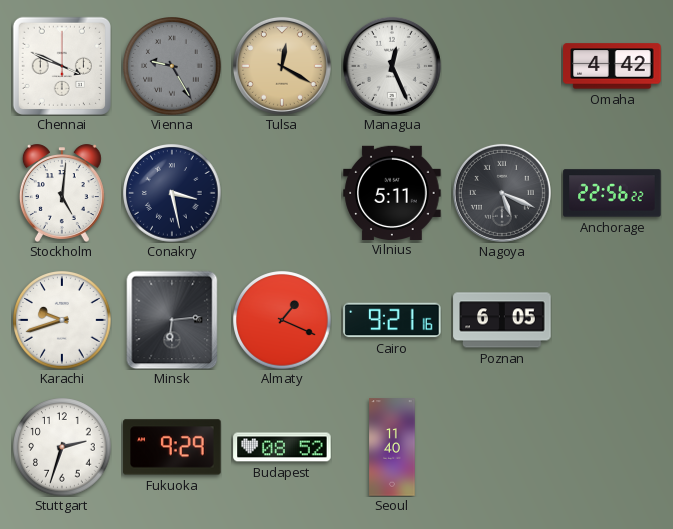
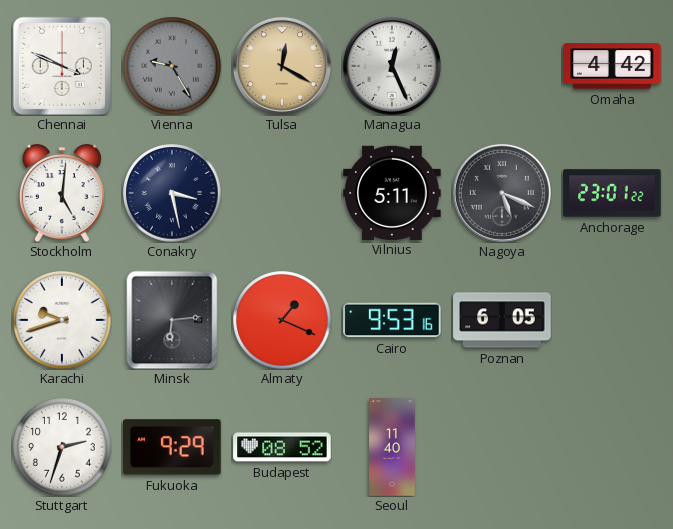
Anchorage: 22:56 -> 23:01
Cairo: 9:21 -> 9:53
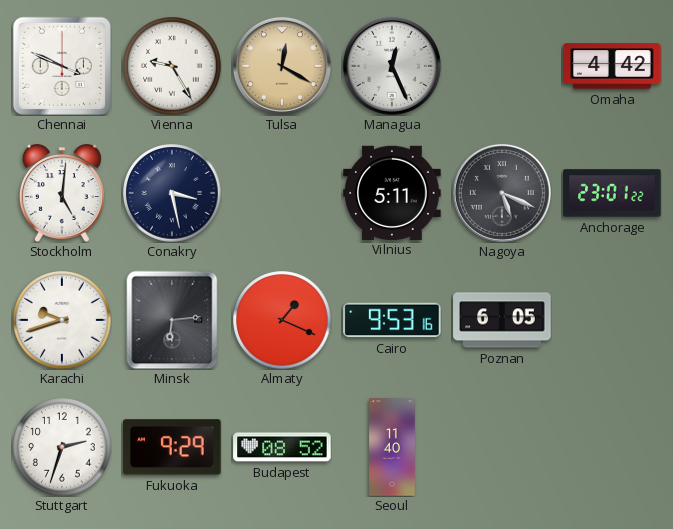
Vienna dial: grey -> white
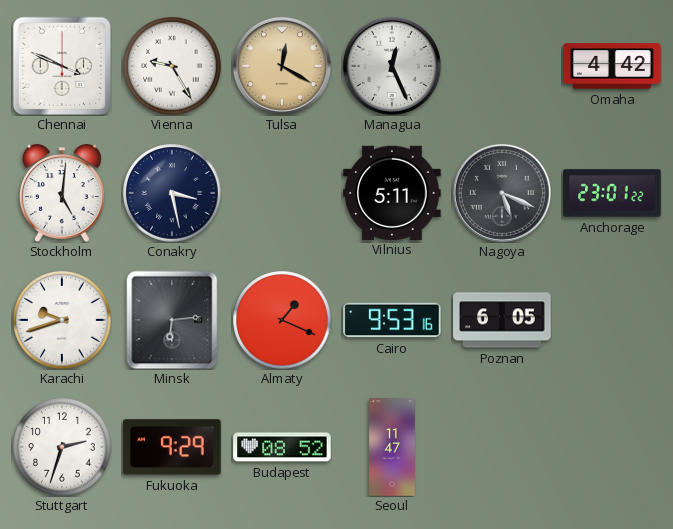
Seoul: 11:40 -> 11:47
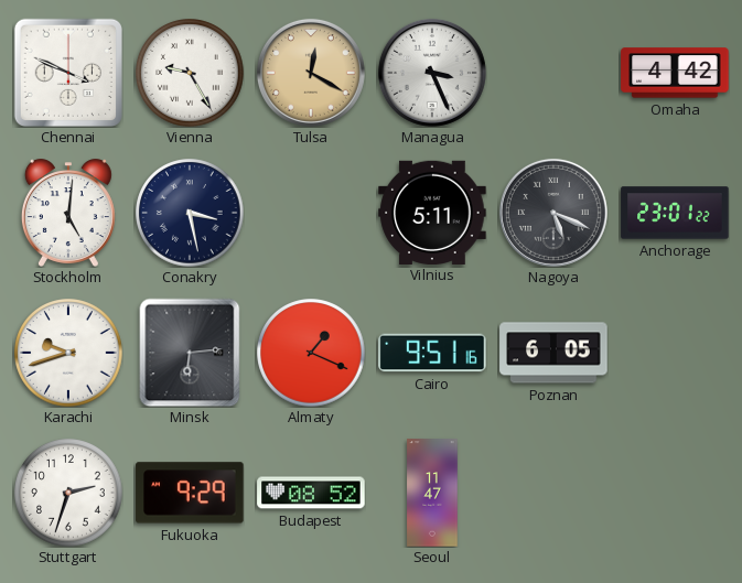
Managua: 12:26 -> 3:26
Cairo: 9:53 -> 9:51
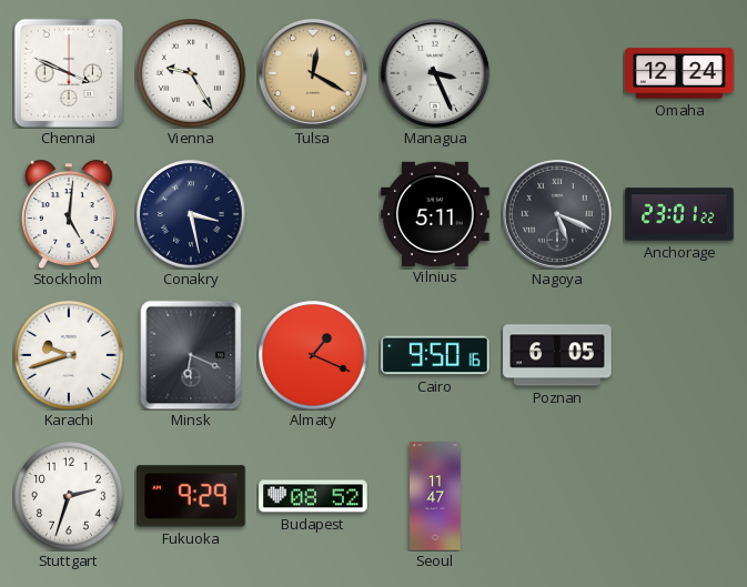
Omaha: 4:42 -> 12:24
Minsk: 6:14 -> 6:19
Cairo: 9:51 -> 9:50
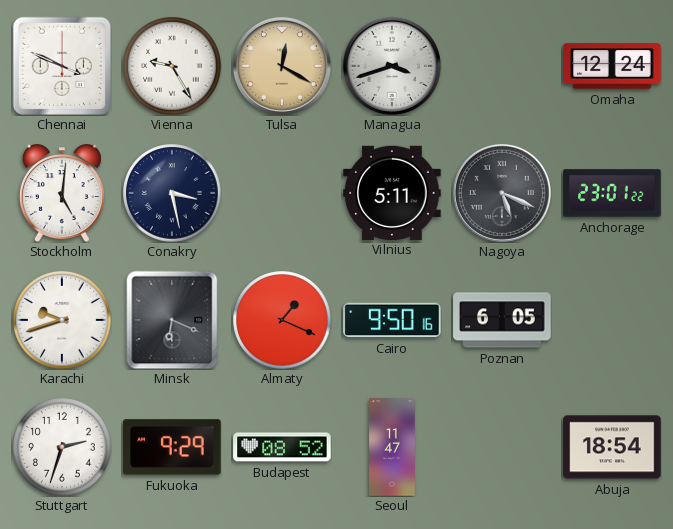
Managua: 3:26 -> 3:42
Abuja: none -> 18:54
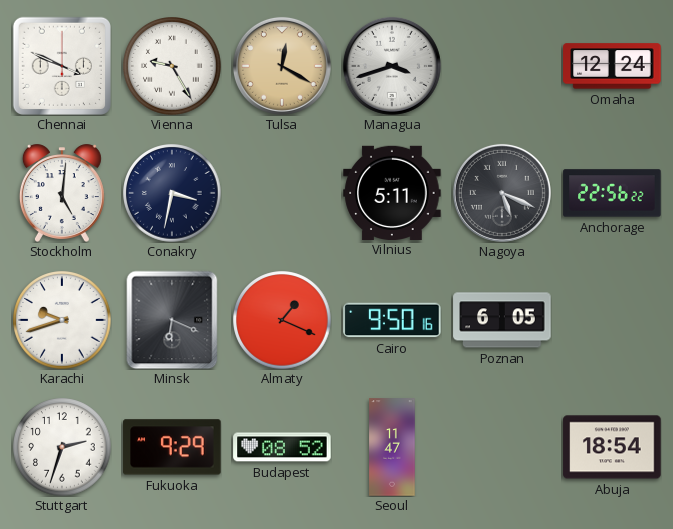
Conakry: 3:28 -> 3:32
Anchorage: 23:01 -> 22:56
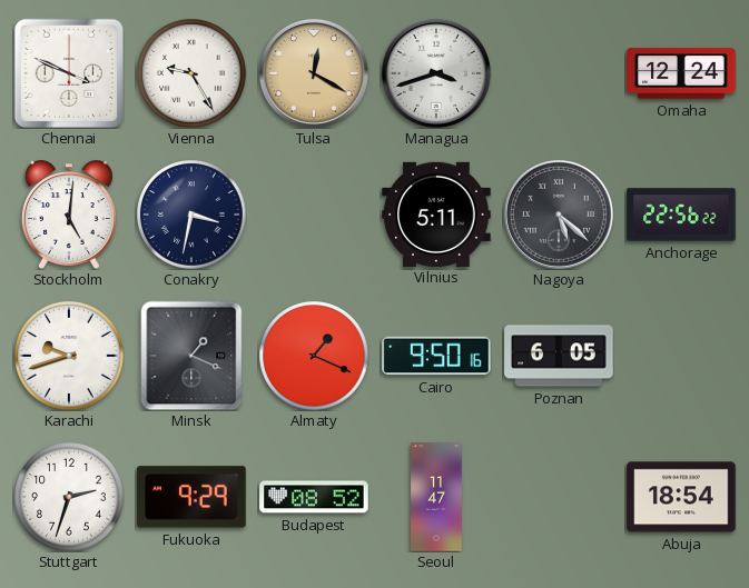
Nagoya: 5:19 -> 5:22
Minsk: 6:19 -> 1:19
